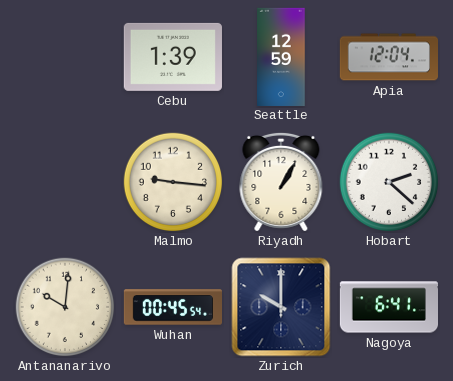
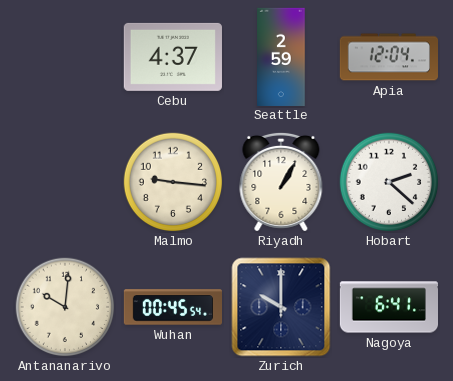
Cebu: 1:39 -> 4:37
Seattle: 12:59 -> 2:59
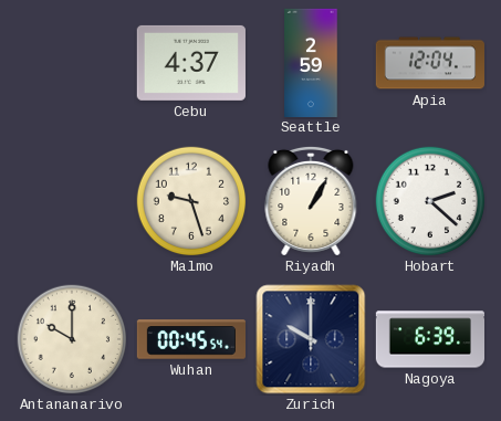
Malmo: 9:16 -> 9:27
Antananarivo: 10:01 -> 10:00
Nagoya: 6:41 -> 6:39
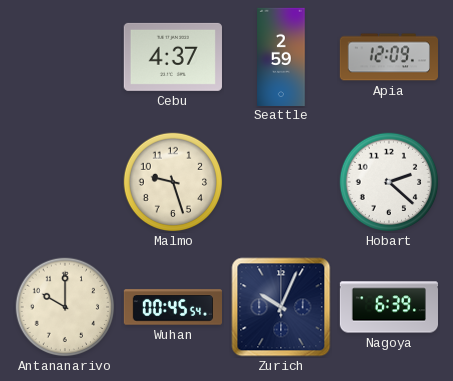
Apia: 12:04 -> 12:09
Riyadh: 1:05 -> none
Zurich: 10:00 -> 10:04
